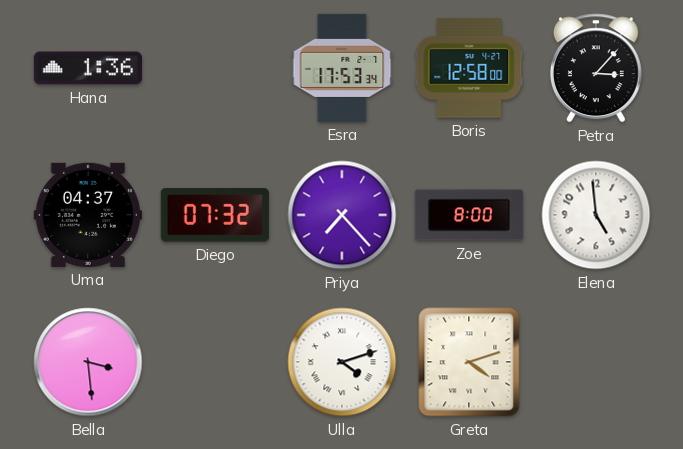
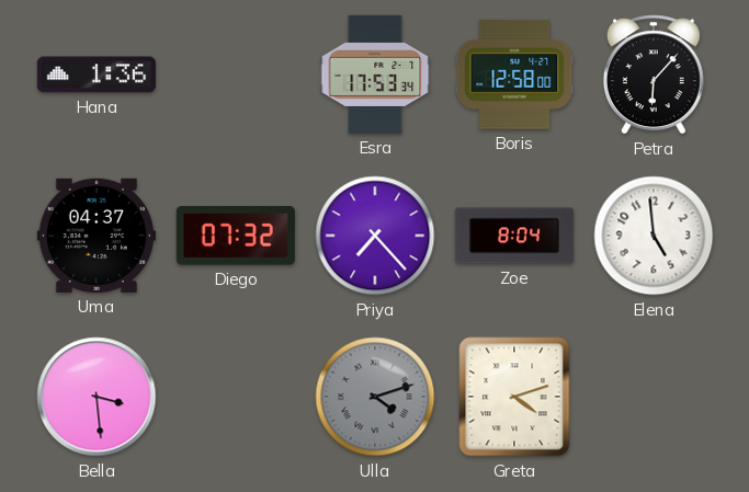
Petra: 3:07 -> 6:07
Zoe: 8:00 -> 8:04
Ulla dial: white -> grey
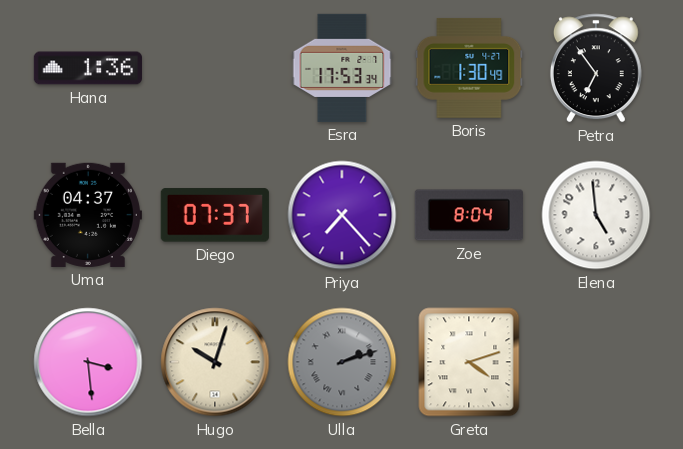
Boris: 12:58 -> 1:30
Petra: 6:07 -> 6:54
Diego: 07:32 -> 07:37
Hugo: none -> 10:03
Ulla: 4:12 -> 2:12
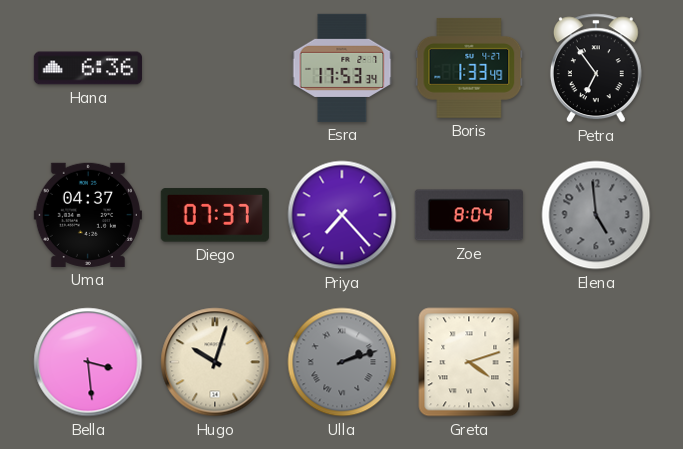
Hana: 1:36 -> 6:36
Boris: 1:30 -> 1:33
Elena dial: white -> grey
